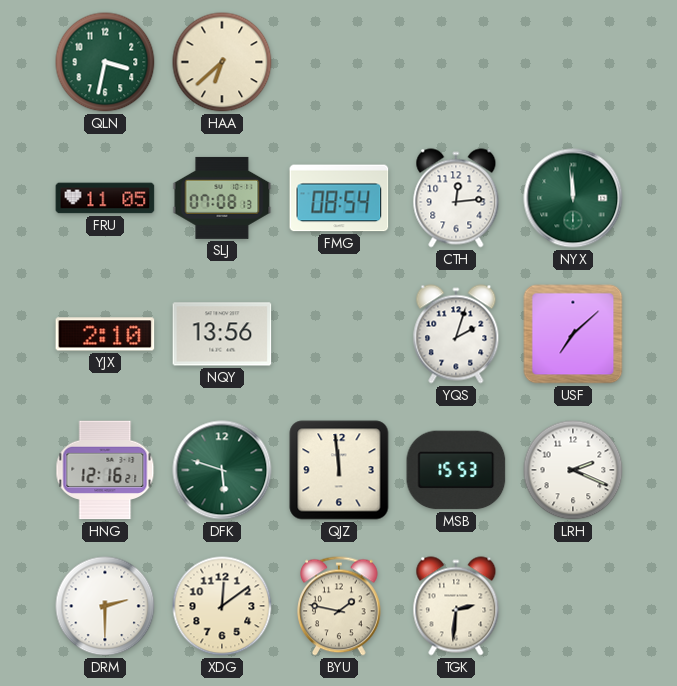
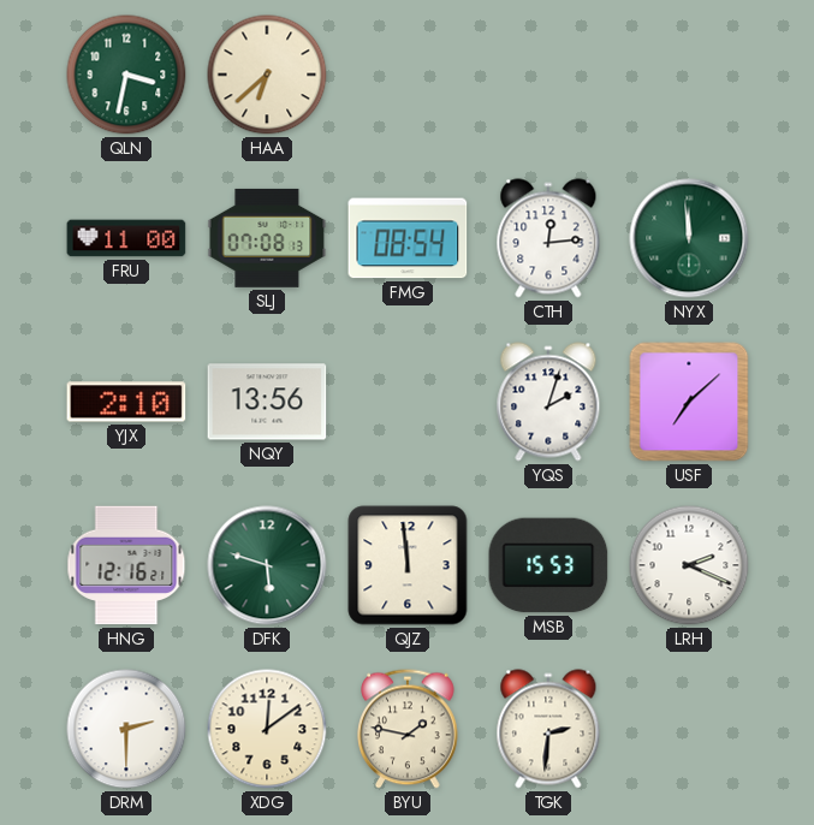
FRU: 11:05 -> 11:00
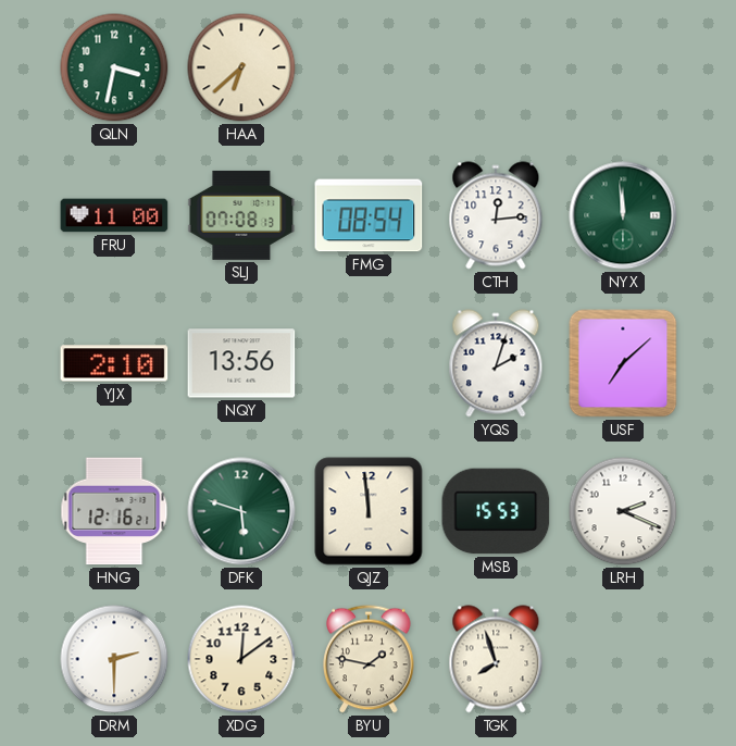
TGK: 2:31 -> 7:57
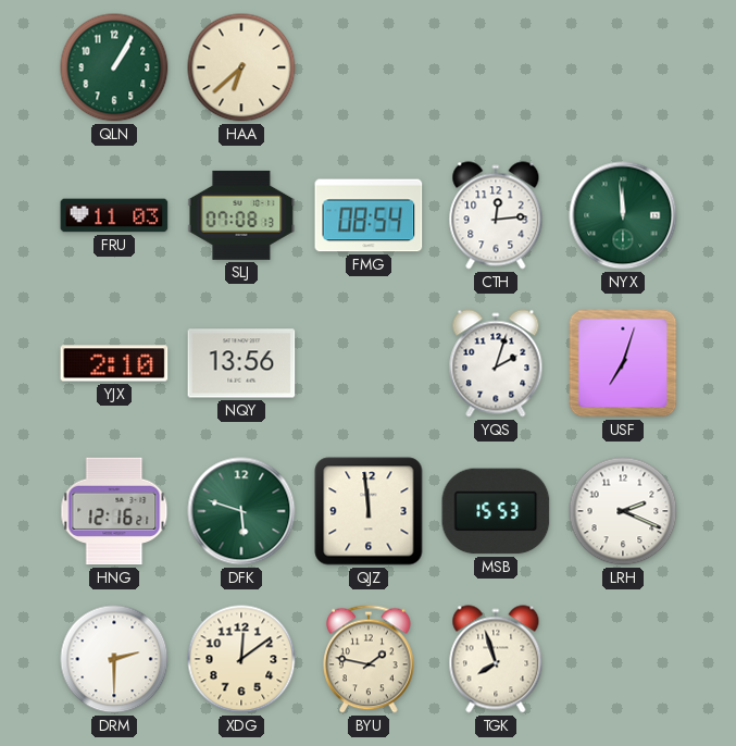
QLN: 3:32 -> 1:05
FRU: 11:00 -> 11:03
USF: 7:08 -> 7:03
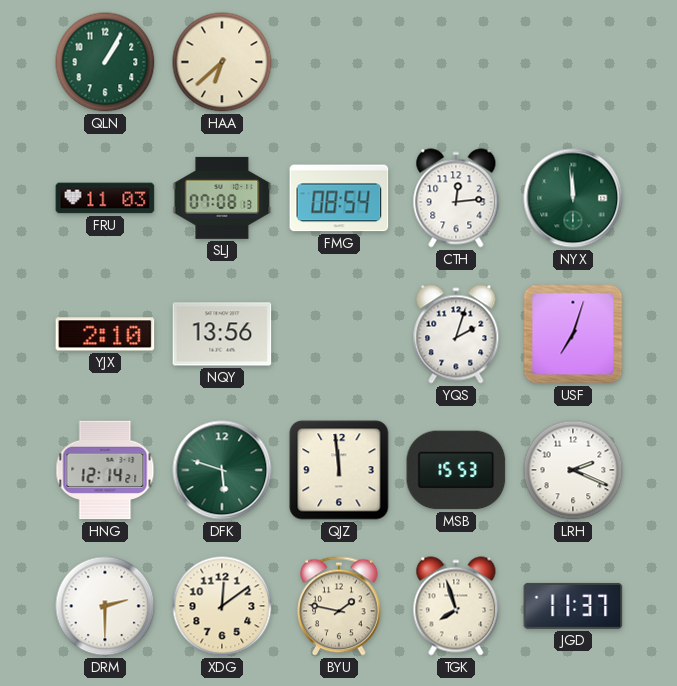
HNG: 12:16 -> 12:14
JGD: none -> 11:37
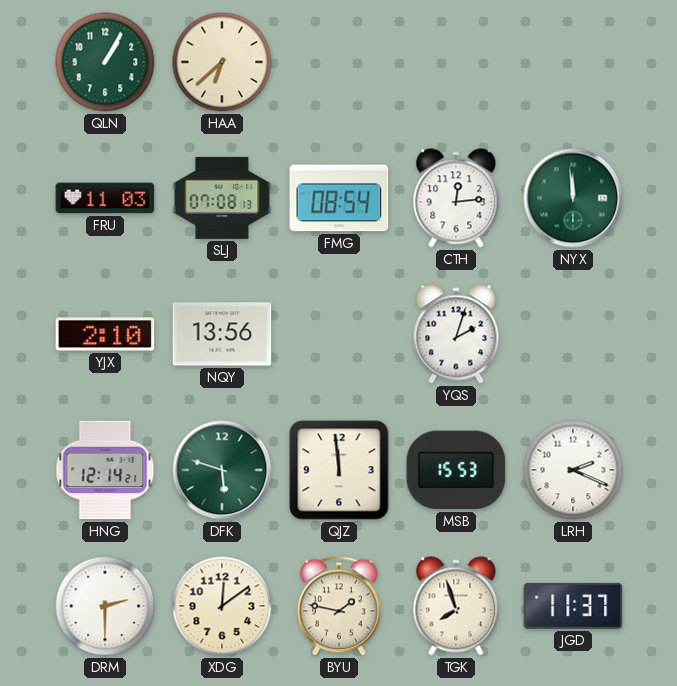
USF: 7:03 -> none
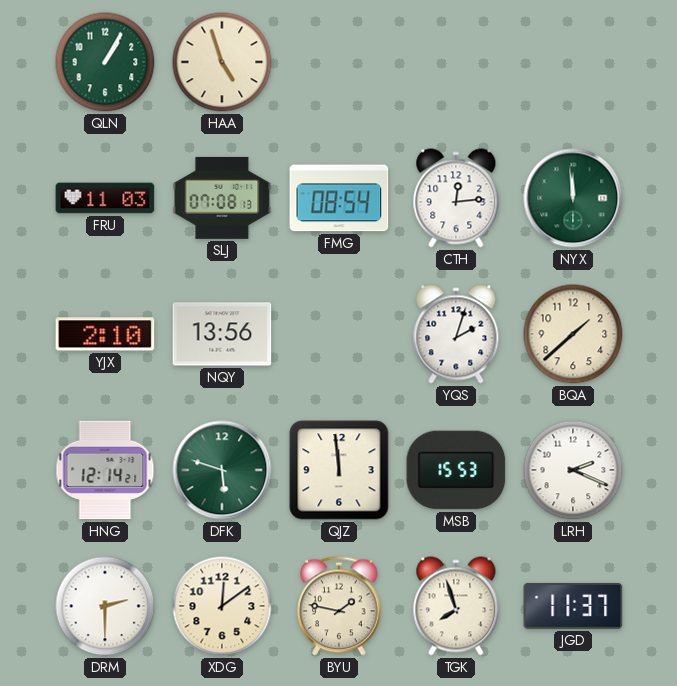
HAA: 6:38 -> 4:57
BQA: none -> 1:38
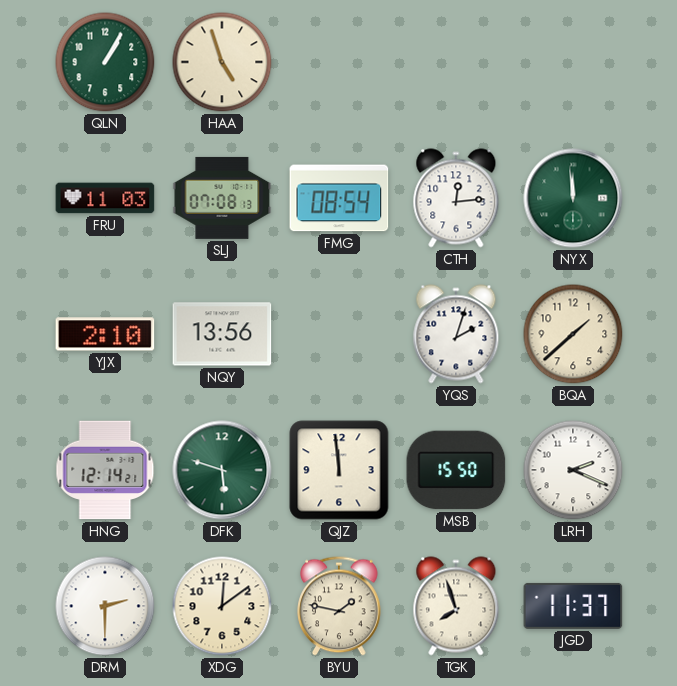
MSB: 15:53 -> 15:50
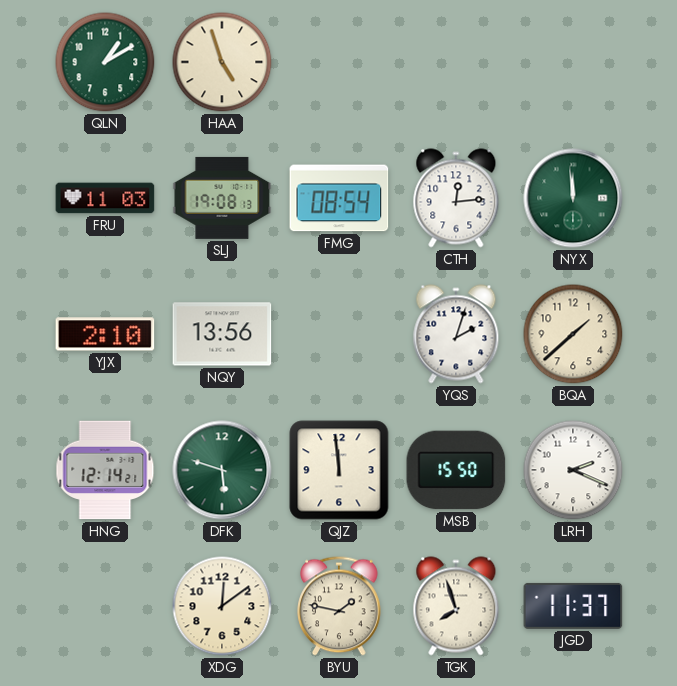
QLN: 1:05 -> 1:10
SLJ: 07:08 -> 19:08
DRM: 2:30 -> none
